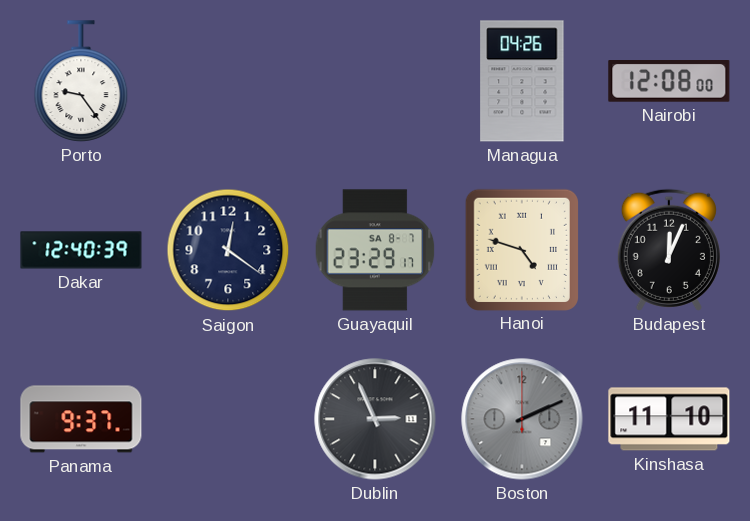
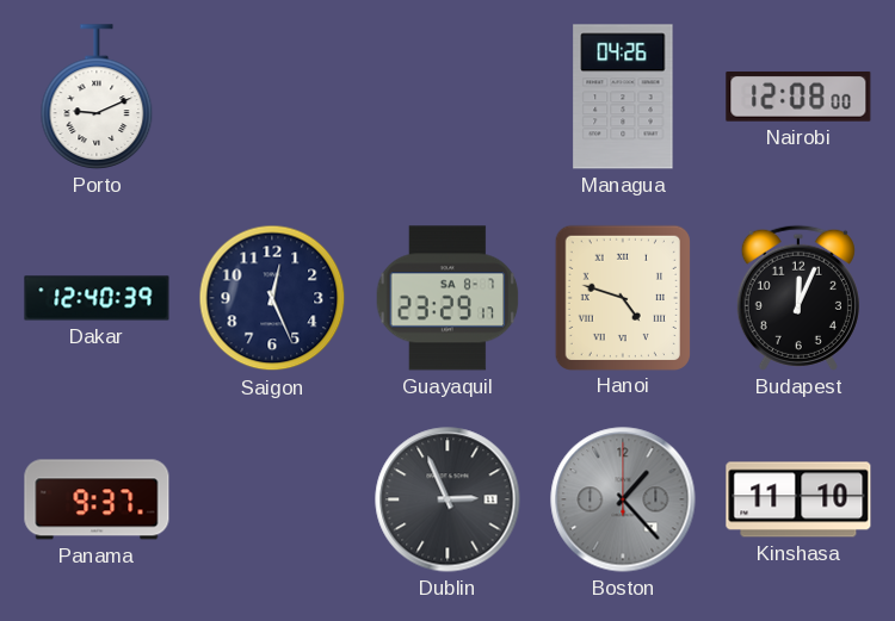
Porto: 9:24 -> 9:11
Saigon: 12:21 -> 12:26
Boston: 2:11 -> 1:23
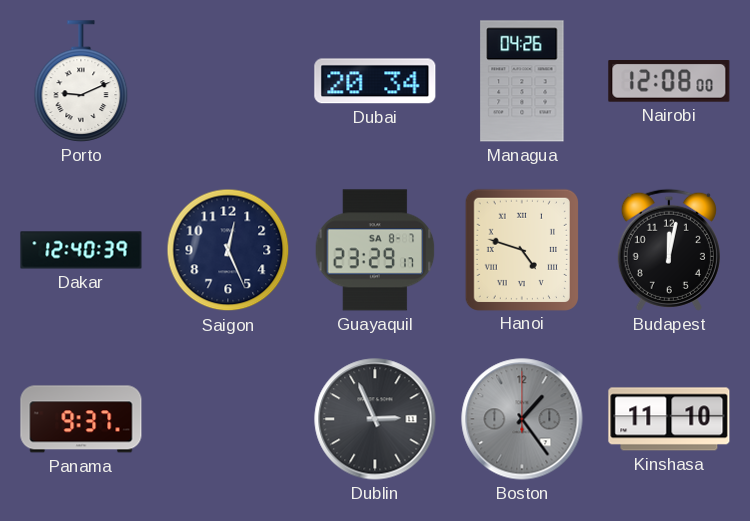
Dubai: none -> 20:34
Budapest: 12:04 -> 12:02
Boston: 1:23 -> 1:24
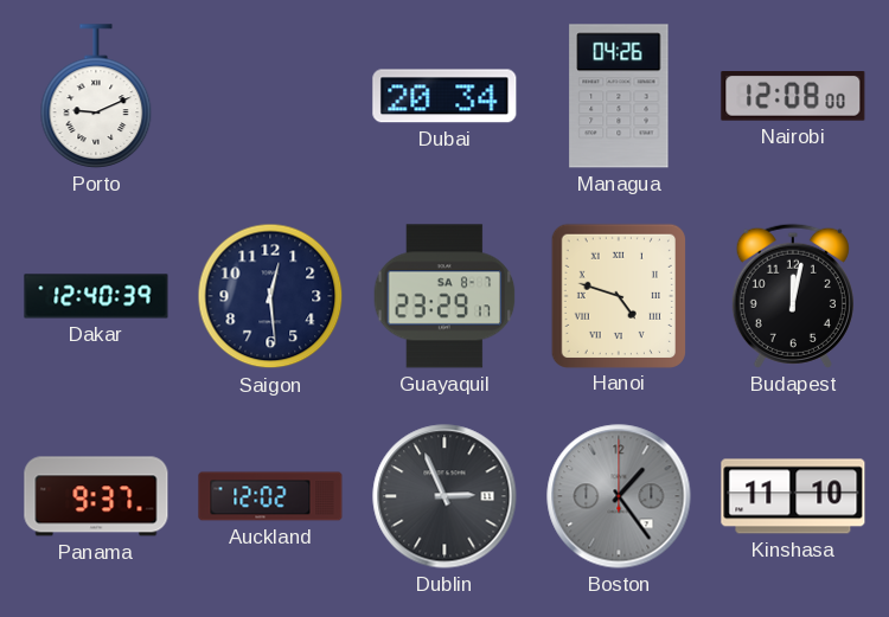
Saigon: 12:26 -> 12:29
Auckland: none -> 12:02
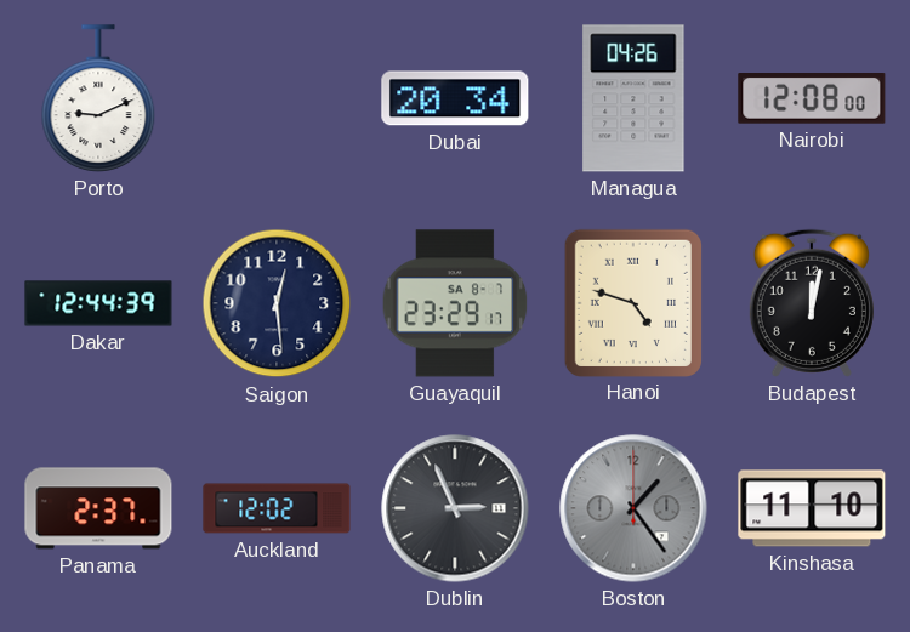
Dakar: 12:40 -> 12:44
Panama: 9:37 -> 2:37
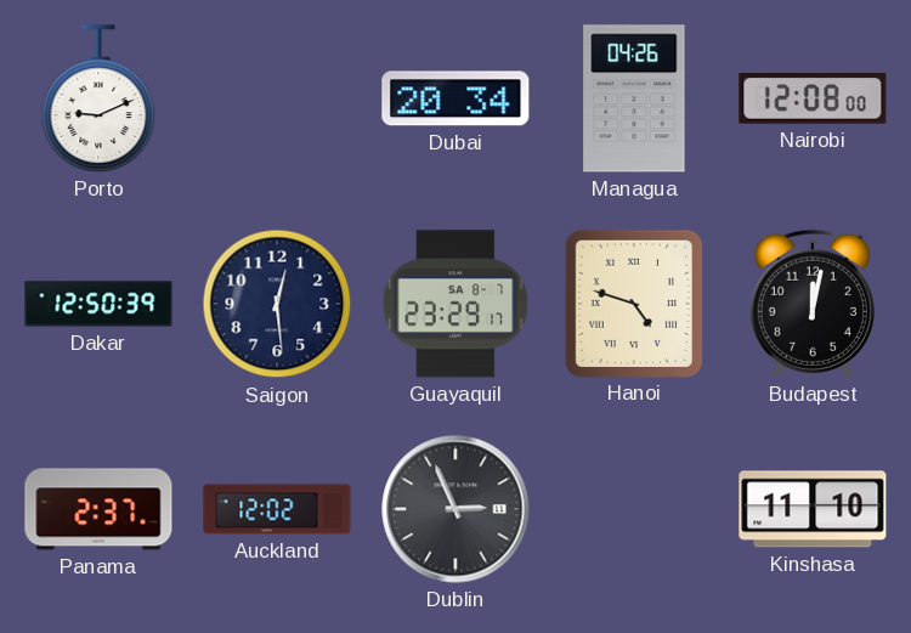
Dakar: 12:44 -> 12:50
Boston: 1:24 -> none
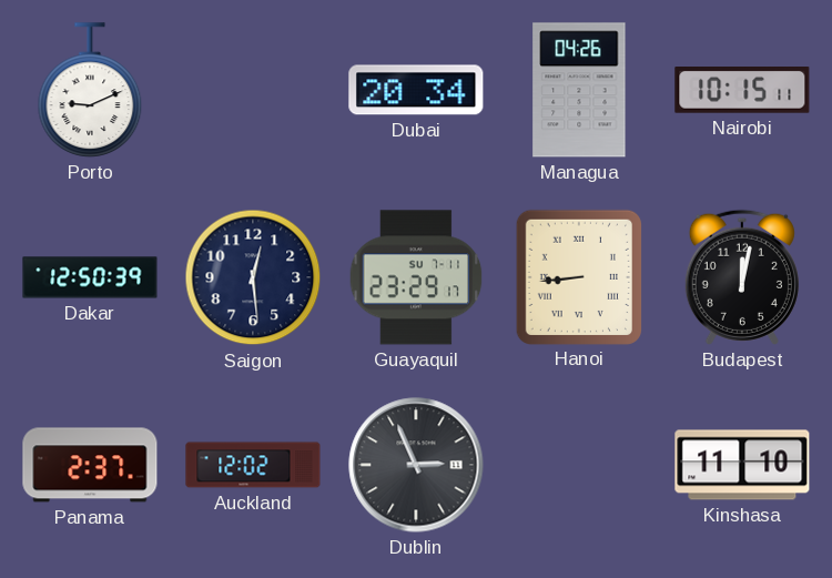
Nairobi: 12:08 -> 10:15
Guayaquil date: SA 8-7 -> SU 7-11
Hanoi: 4:48 -> 8:44
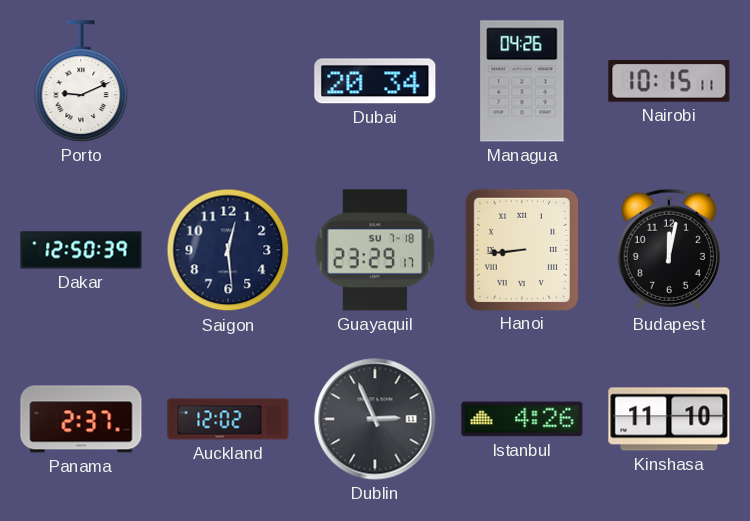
Guayaquil date: SU 7-11 -> SU 7-18
Istanbul: none -> 4:26
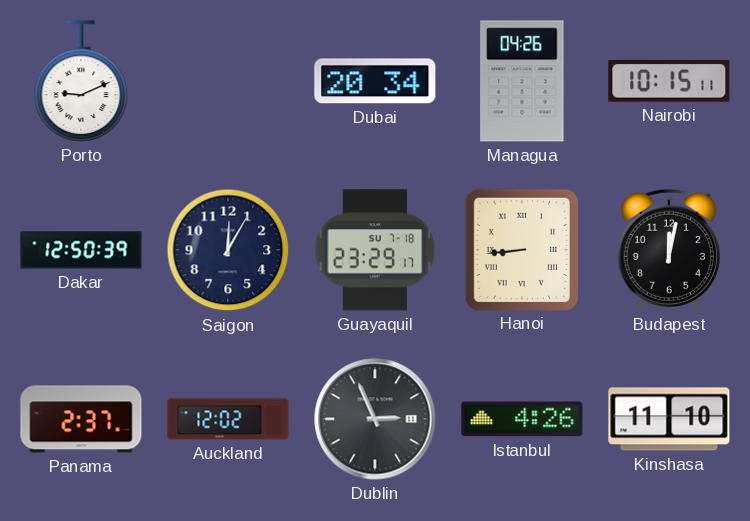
Saigon: 12:29 -> 12:05
